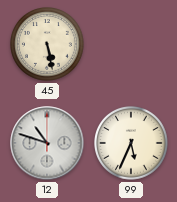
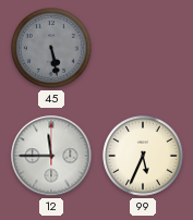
45 dial: cream -> grey
12: 10:48 -> 11:45
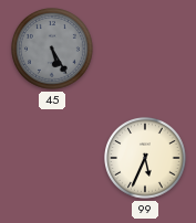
45: 5:28 -> 5:25
12: 11:45 -> none
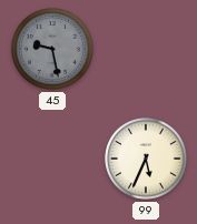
45: 5:25 -> 9:28
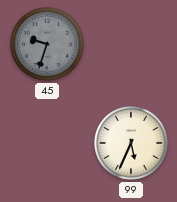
45: 9:28 -> 9:33
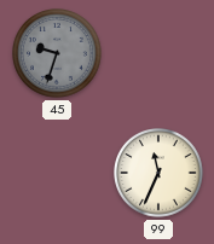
99: 5:34 -> 11:34
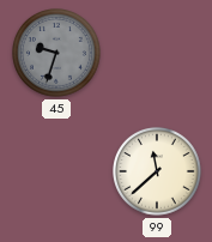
99: 11:34 -> 11:38
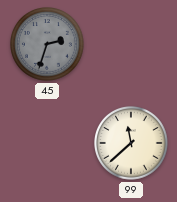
45: 9:33 -> 2:33
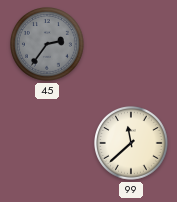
45: 2:33 -> 2:36
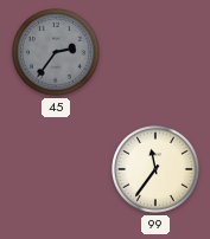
99: 11:38 -> 11:36
